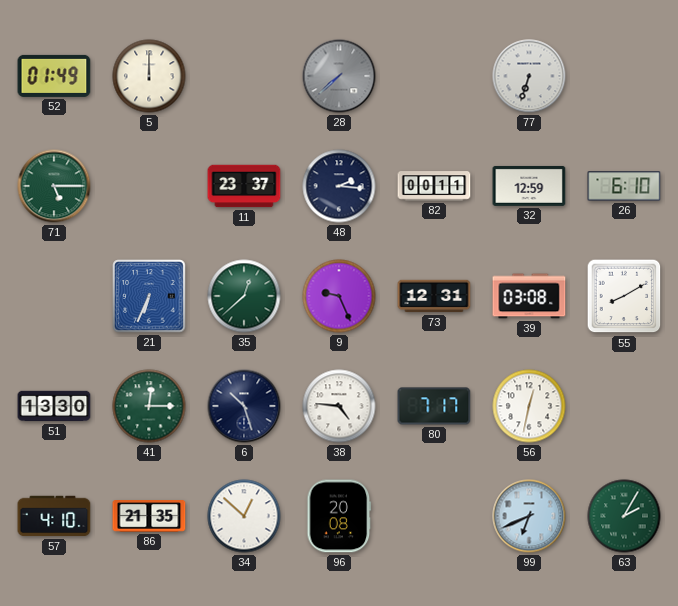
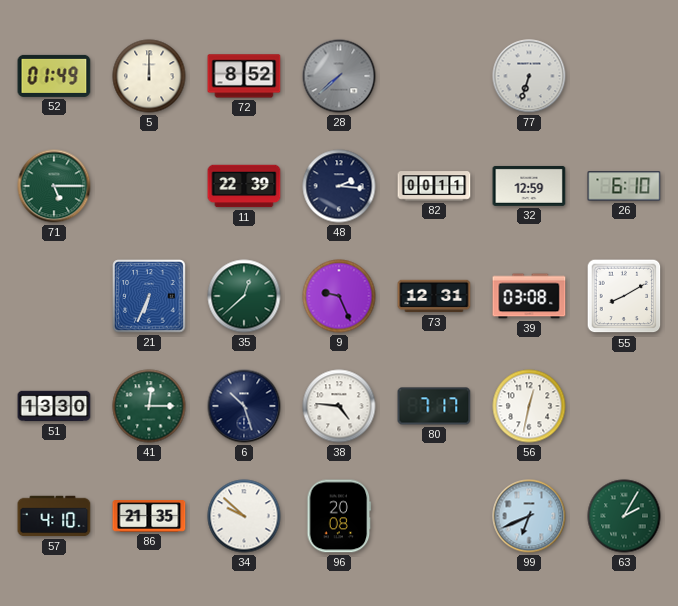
72: none -> 8:52
11: 23:37 -> 22:39
34: 12:52 -> 9:52
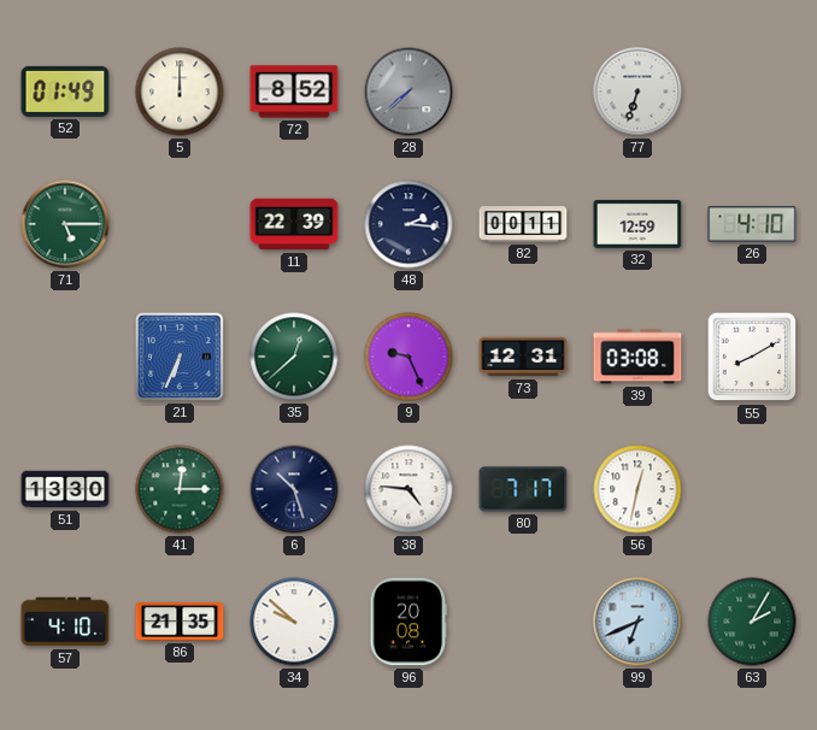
26: 6:10 -> 4:10
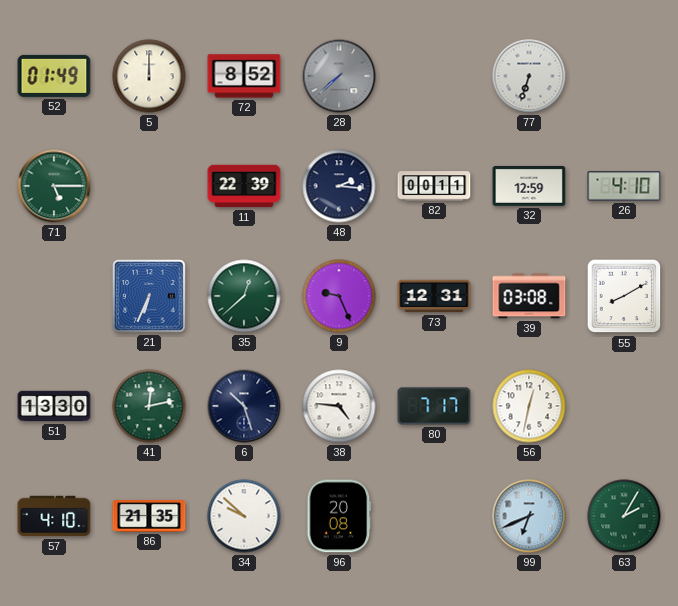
41: 12:15 -> 12:13
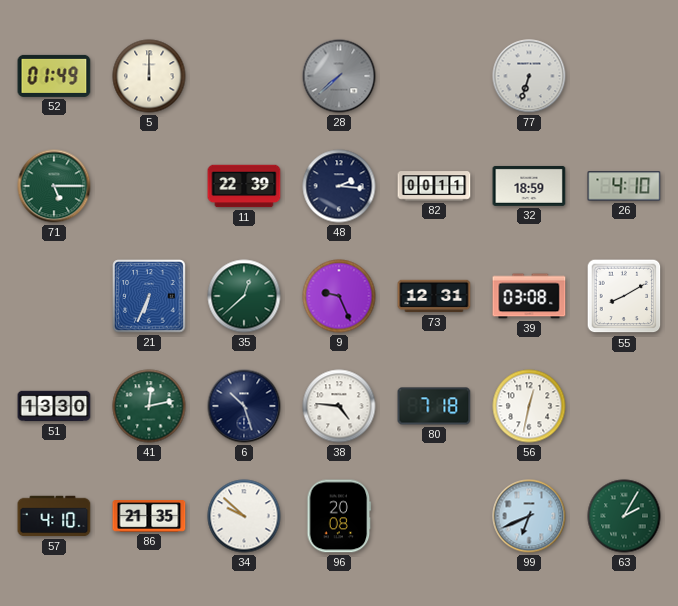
72: 8:52 -> none
32: 12:59 -> 18:59
80: 7:17 -> 7:18
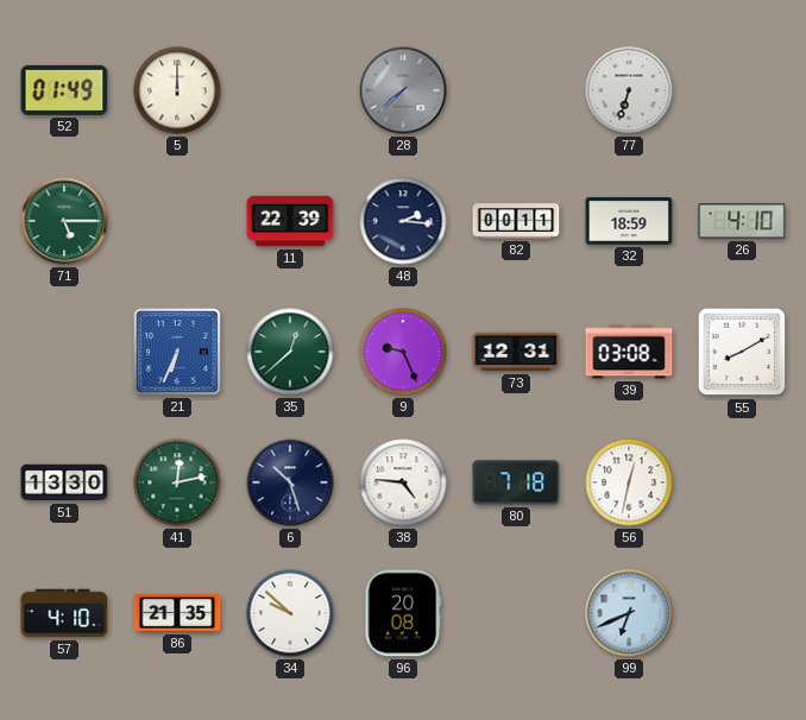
63: 2:05 -> none
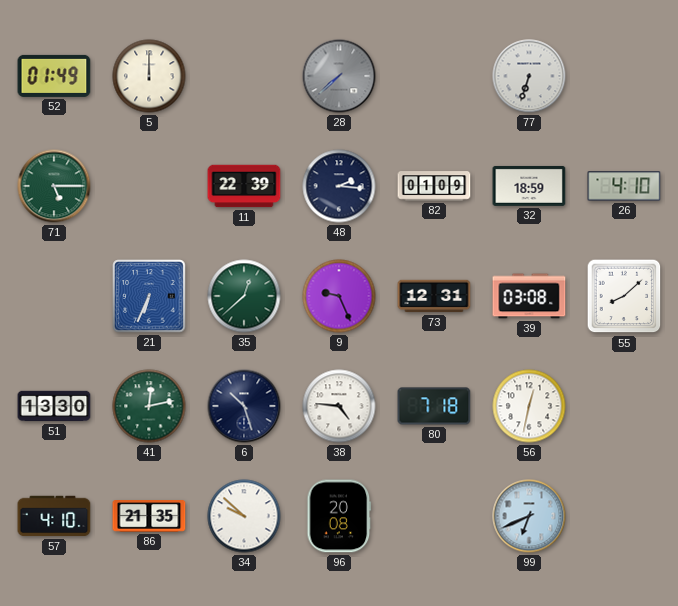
82: 00:11 -> 01:09
55: 8:10 -> 8:08
